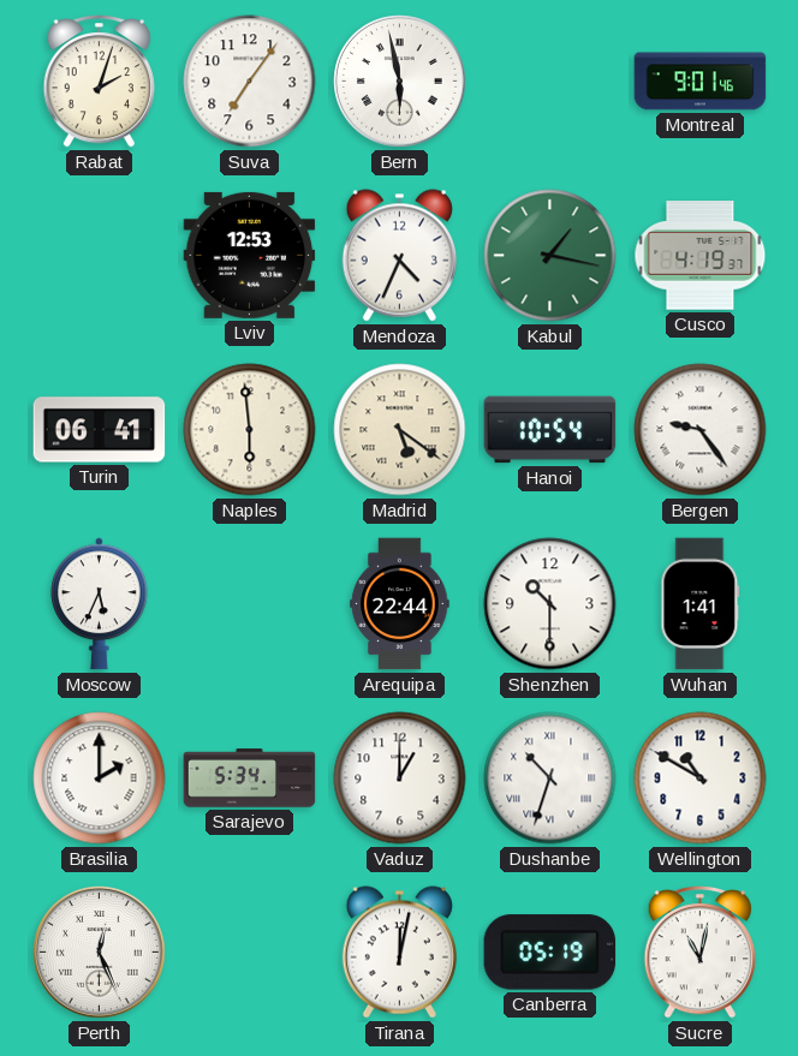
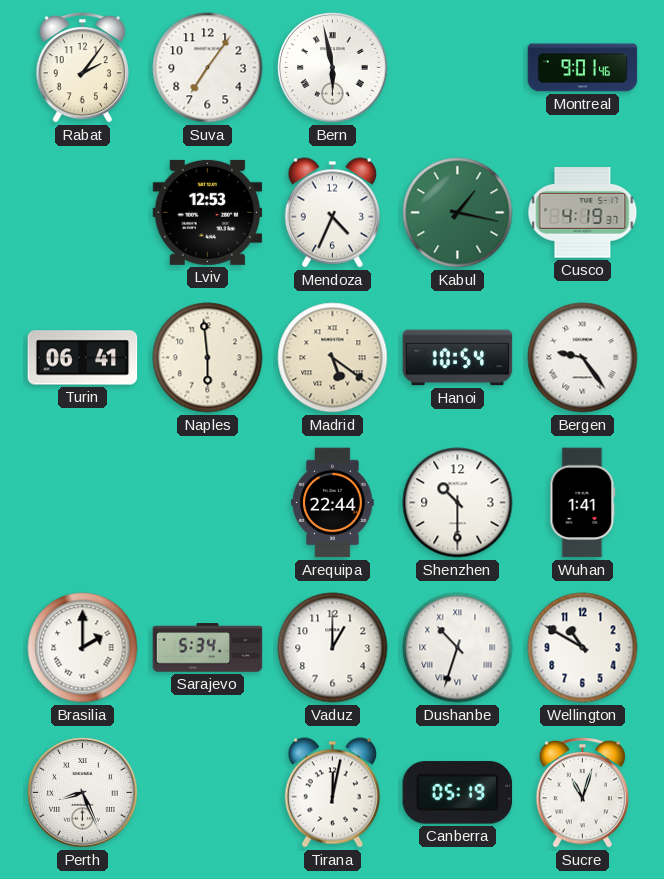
Rabat: 2:03 -> 2:06
Moscow: 5:34 -> none
Perth: 12:26 -> 8:26
Sucre: 11:02 -> 11:03
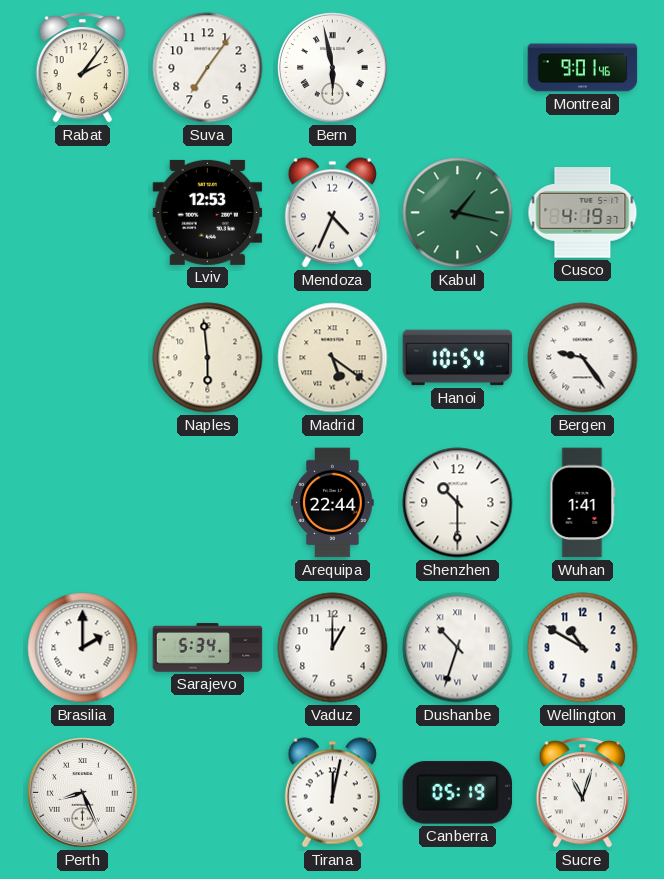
Turin: 06:41 -> none
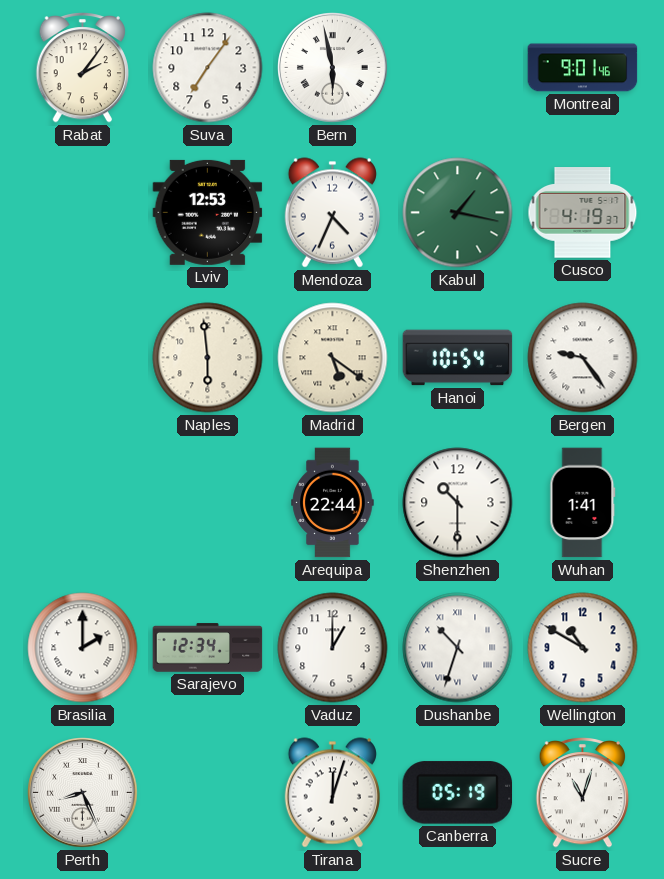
Sarajevo: 5:34 -> 12:34
Tirana: 12:02 -> 12:03
